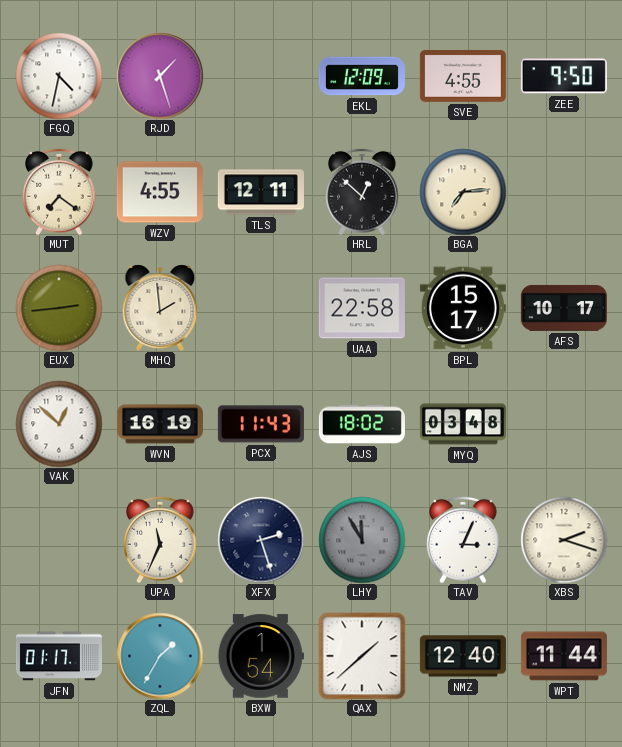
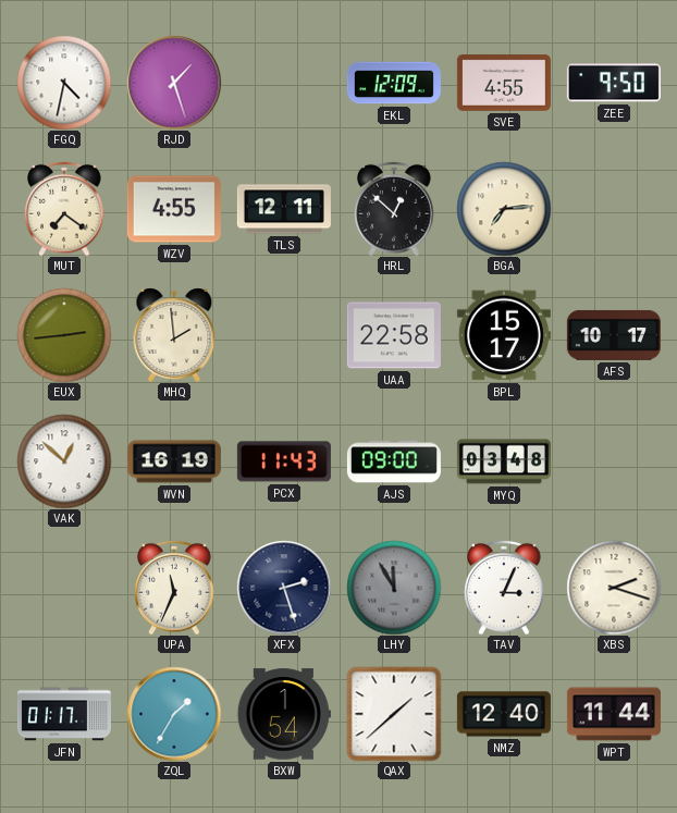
AJS: 18:02 -> 09:00
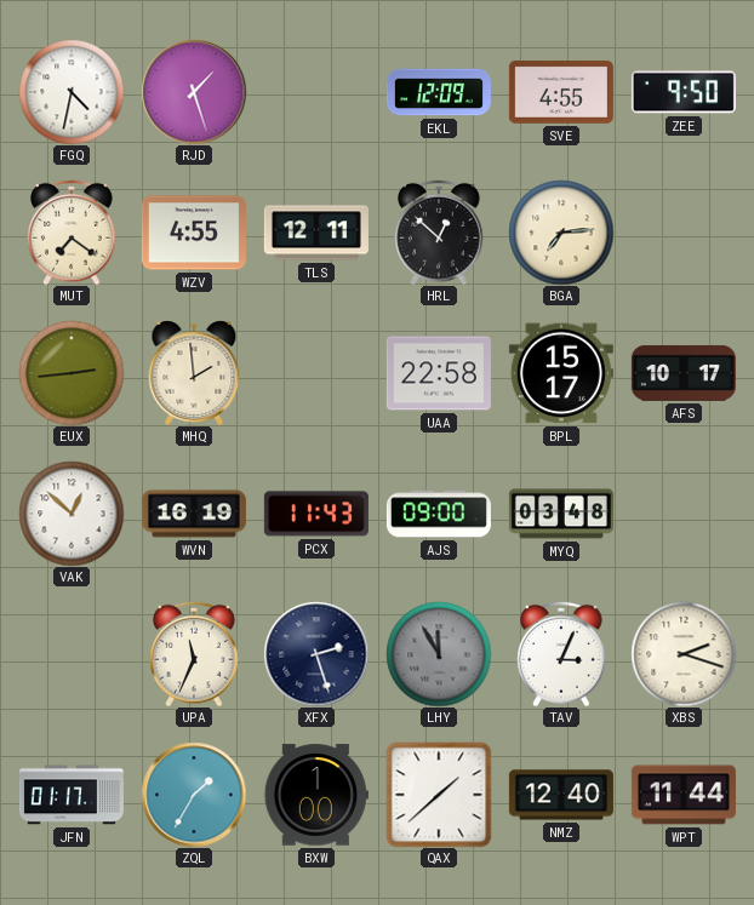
BXW: 1:54 -> 1:00
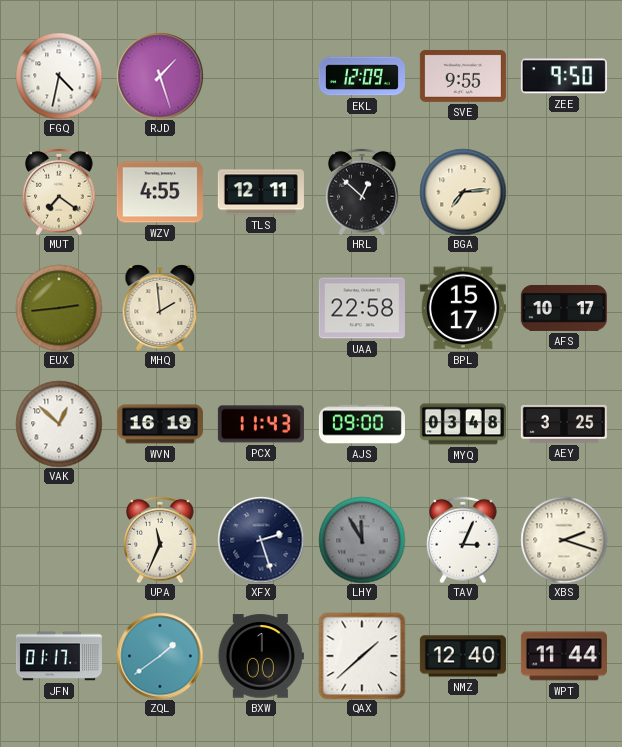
SVE: 4:55 -> 9:55
AEY: none -> 3:25
ZQL: 1:35 -> 1:39
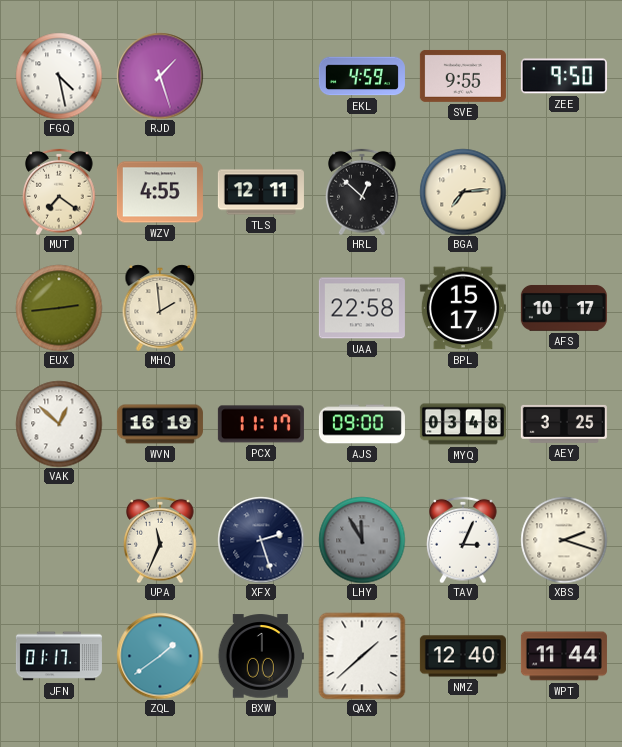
FGQ: 4:32 -> 4:28
EKL: 12:09 -> 4:59
PCX: 11:43 -> 11:17
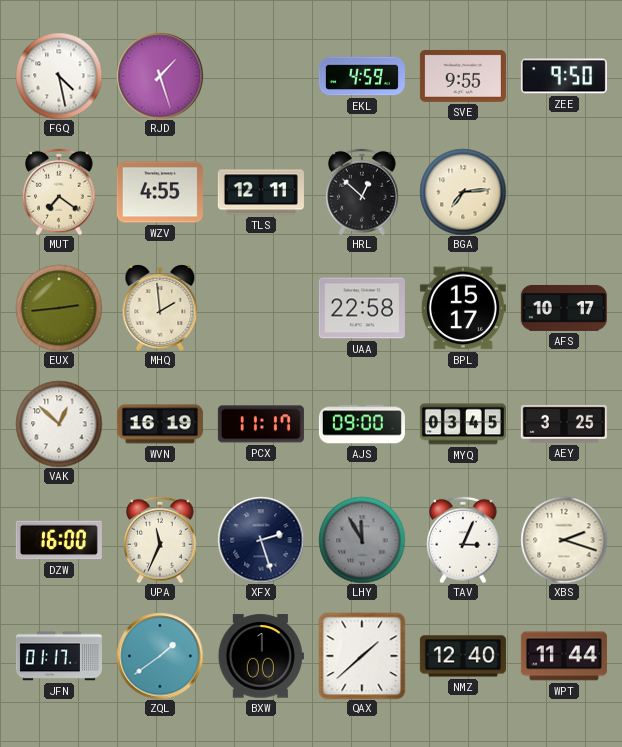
MYQ: 03:48 -> 03:45
DZW: none -> 16:00
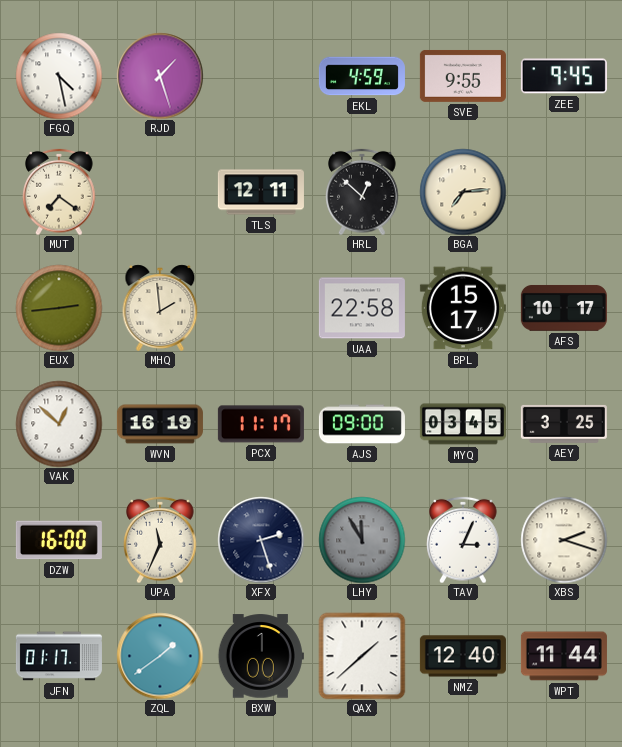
ZEE: 9:50 -> 9:45
WZV: 4:55 -> none
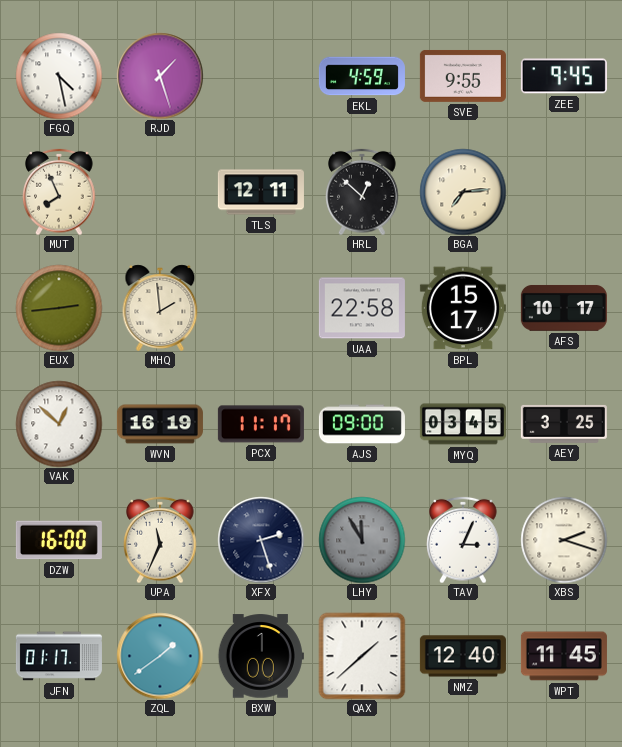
MUT: 7:21 -> 7:56
WPT: 11:44 -> 11:45
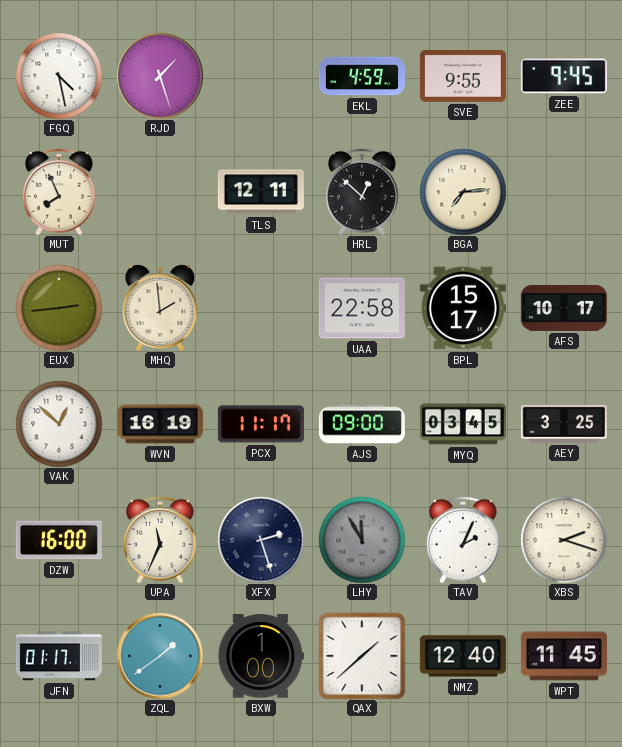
TAV: 3:04 -> 2:04
